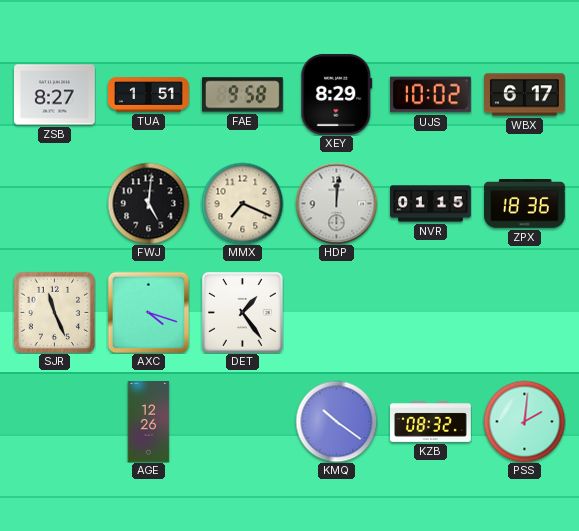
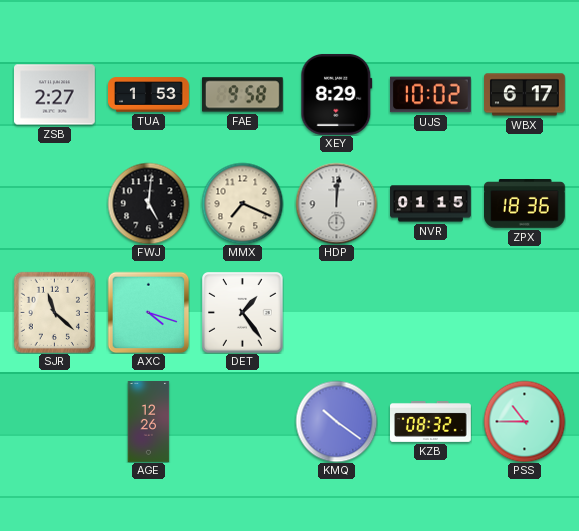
ZSB: 8:27 -> 2:27
TUA: 1:51 -> 1:53
SJR: 11:26 -> 11:22
PSS: 2:01 -> 10:45
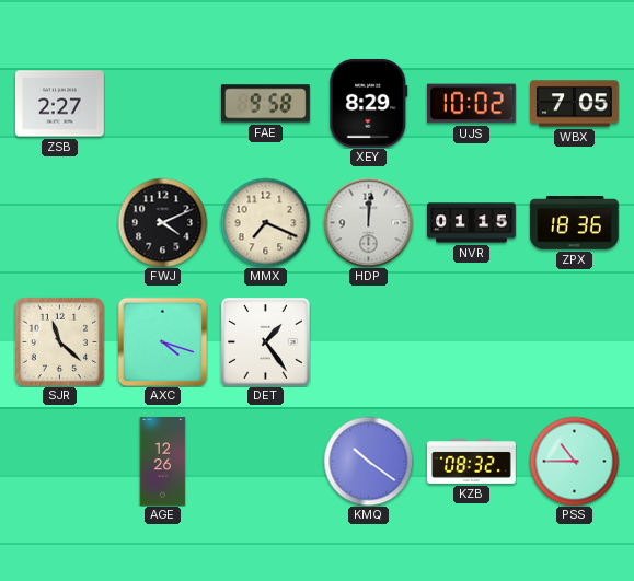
TUA: 1:53 -> none
WBX: 6:17 -> 7:05
FWJ: 5:01 -> 4:11
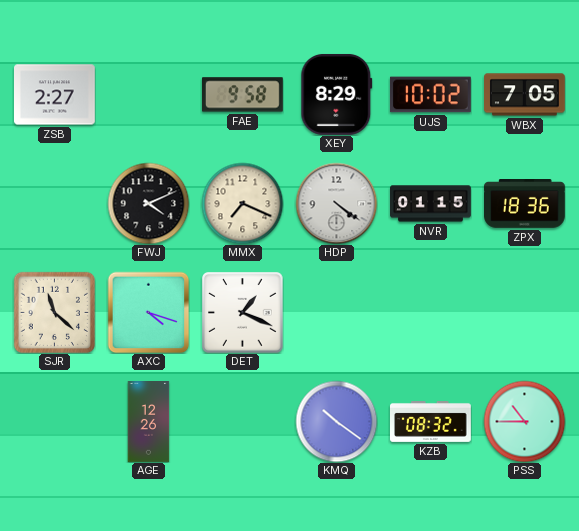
HDP: 12:01 -> 4:21
DET: 1:24 -> 1:19
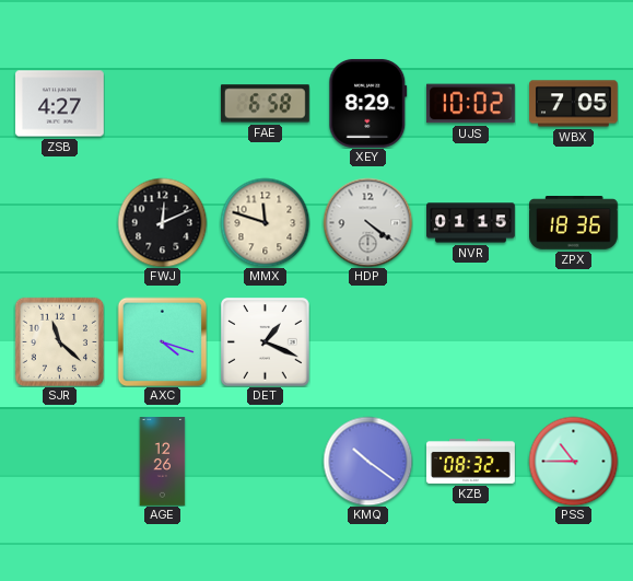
ZSB: 2:27 -> 4:27
FAE: 9:58 -> 6:58
FWJ: 4:11 -> 12:11
MMX: 7:19 -> 11:48
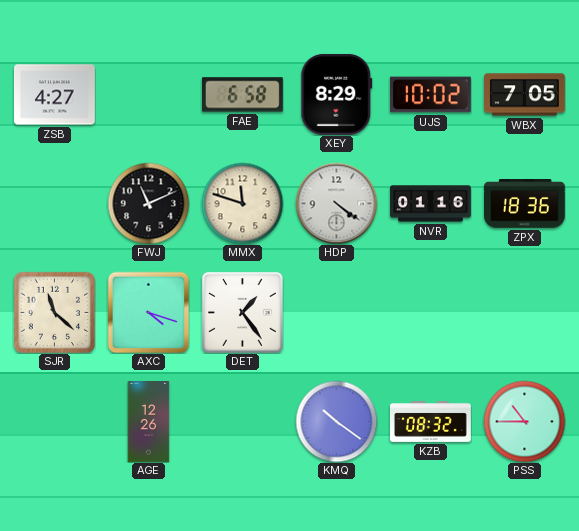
FWJ: 12:11 -> 11:11
NVR: 01:15 -> 01:16
DET: 1:19 -> 1:24
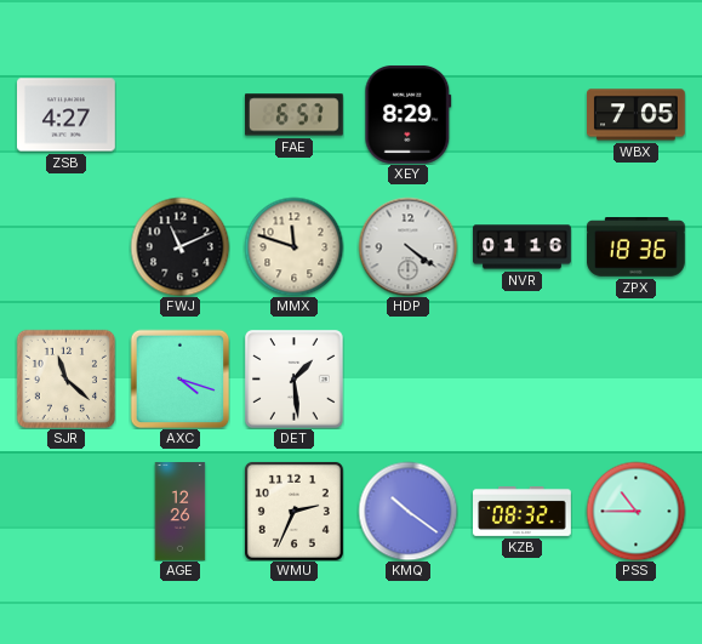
FAE: 6:58 -> 6:57
UJS: 10:02 -> none
DET: 1:24 -> 1:29
WMU: none -> 2:34
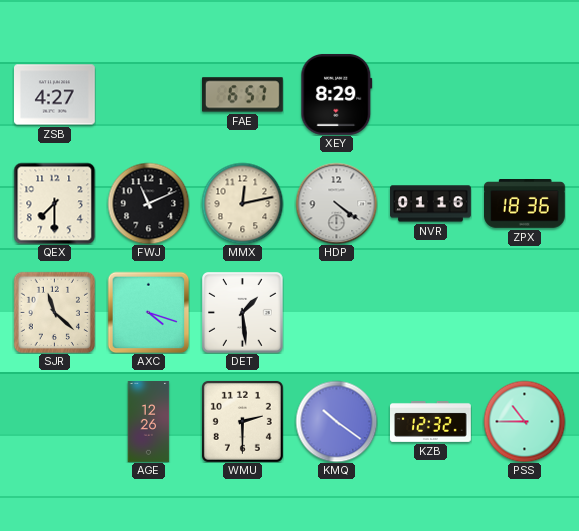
WBX: 7:05 -> none
QEX: none -> 7:30
MMX: 11:48 -> 12:13
WMU: 2:34 -> 2:30
KZB: 08:32 -> 12:32
